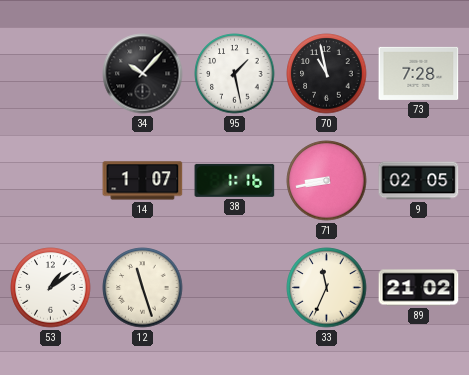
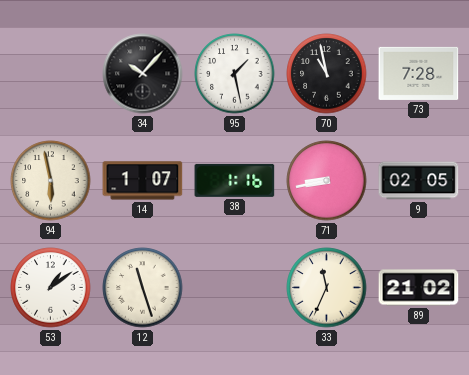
94: none -> 5:58
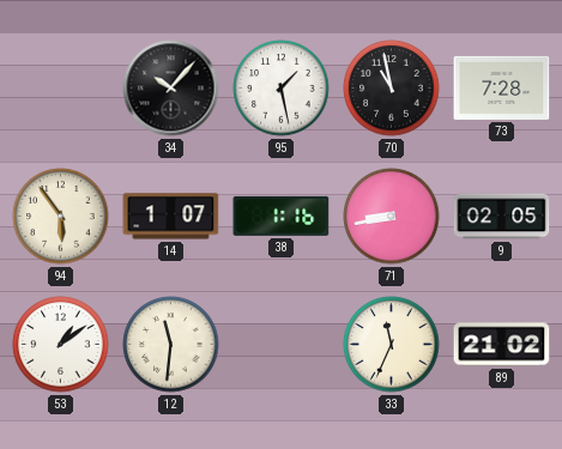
94: 5:58 -> 5:54
12: 11:27 -> 11:31
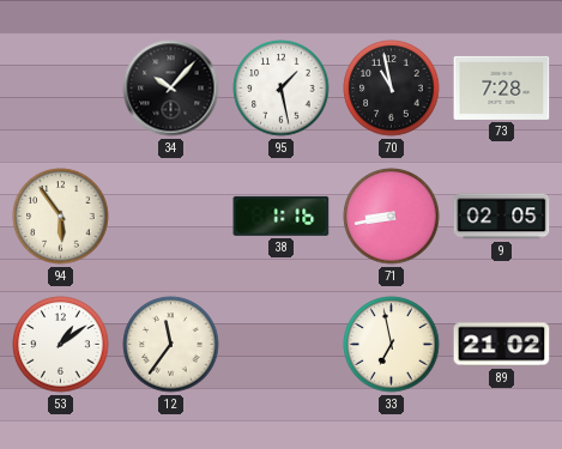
14: 1:07 -> none
12: 11:31 -> 11:36
33: 11:34 -> 6:58
